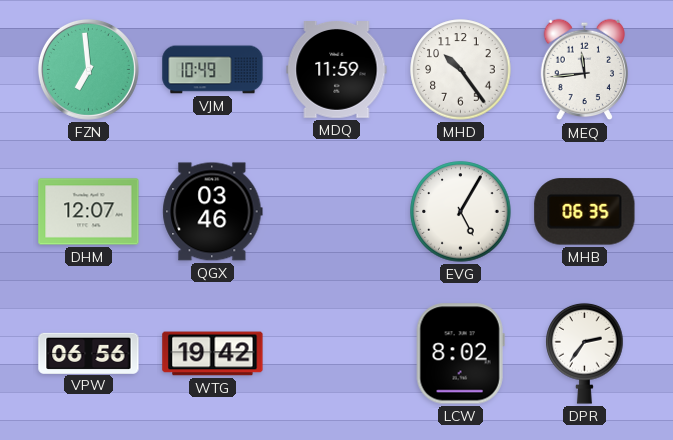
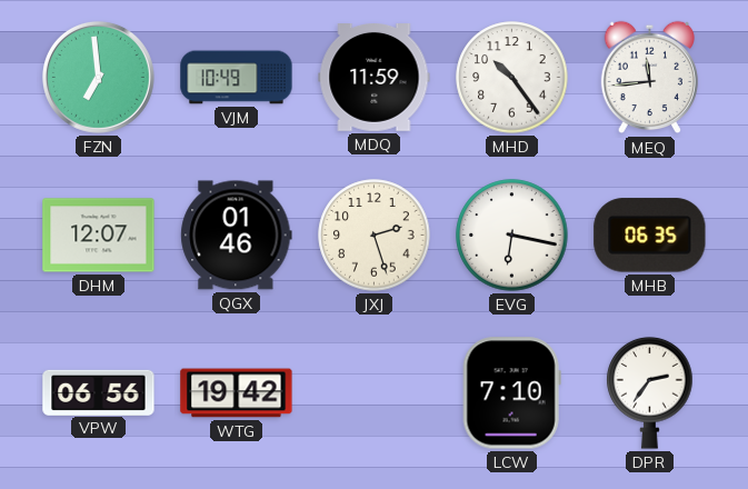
QGX: 03:46 -> 01:46
JXJ: none -> 2:27
EVG: 5:05 -> 6:17
LCW: 8:02 -> 7:10
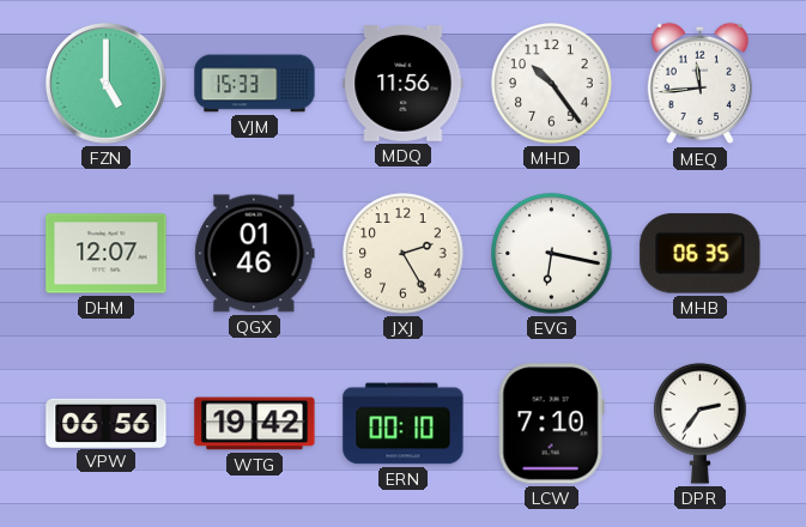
FZN: 6:59 -> 5:00
VJM: 10:49 -> 15:33
MDQ: 11:59 -> 11:56
JXJ: 2:27 -> 2:25
ERN: none -> 00:10
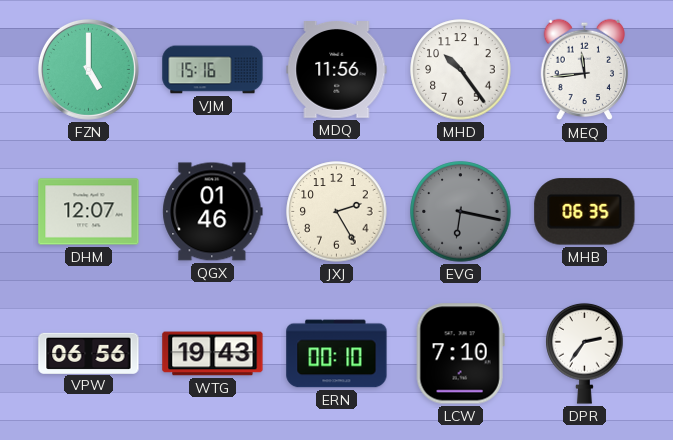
VJM: 15:33 -> 15:16
EVG dial: white -> grey
WTG: 19:42 -> 19:43
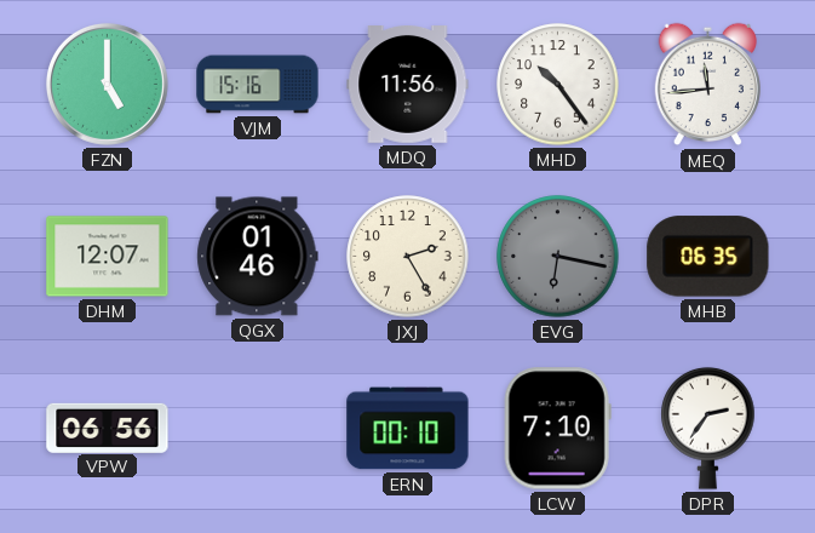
WTG: 19:43 -> none
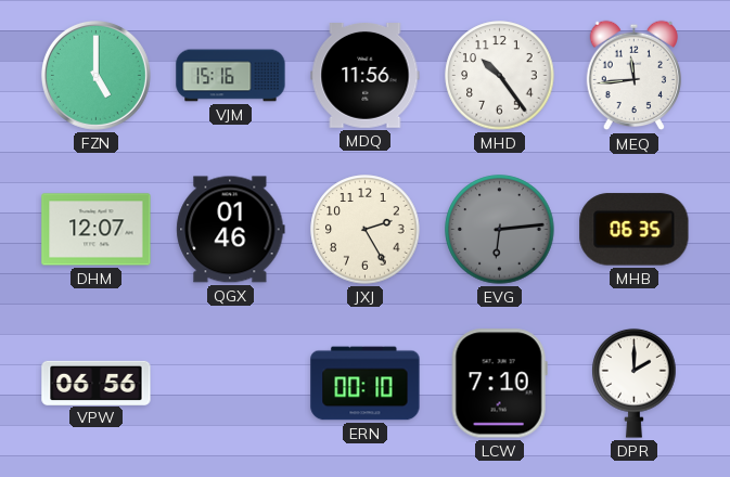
EVG: 6:17 -> 6:14
DPR: 2:36 -> 2:00
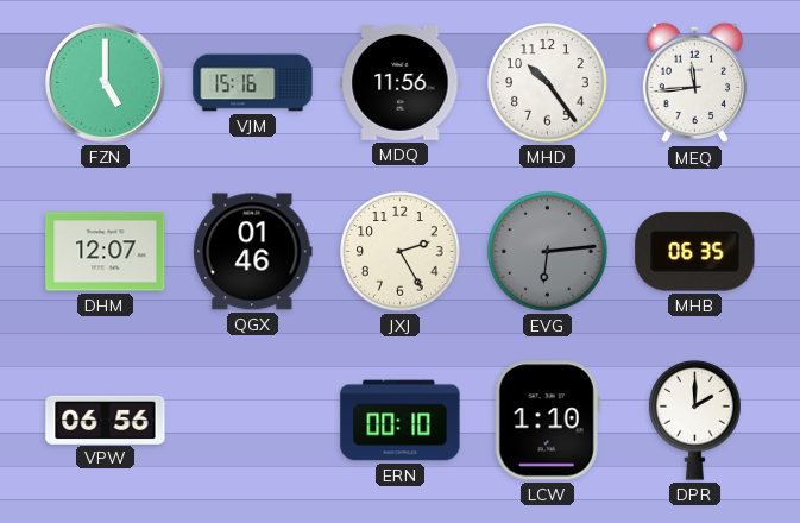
LCW: 7:10 -> 1:10
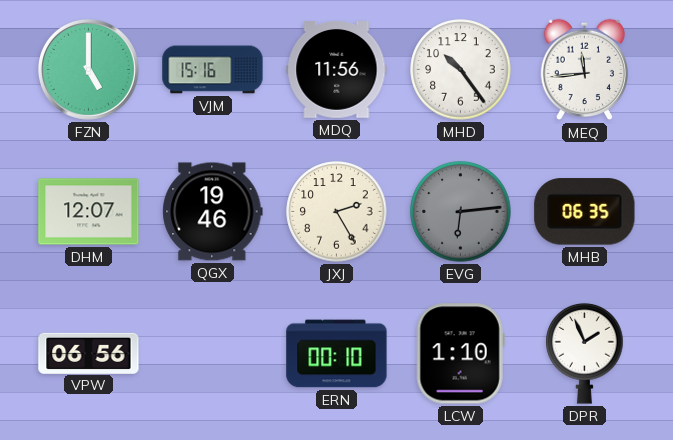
QGX: 01:46 -> 19:46
DPR: 2:00 -> 1:56
